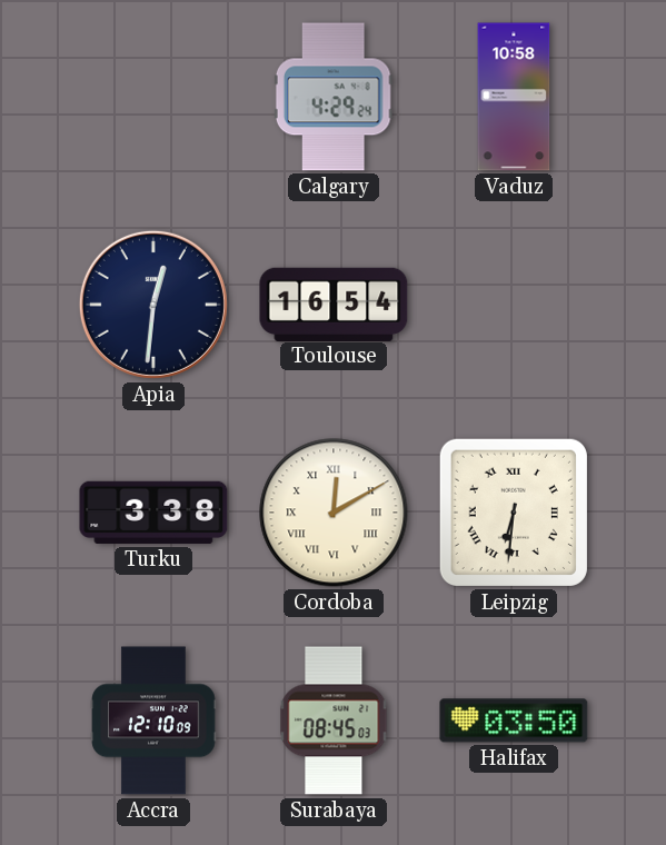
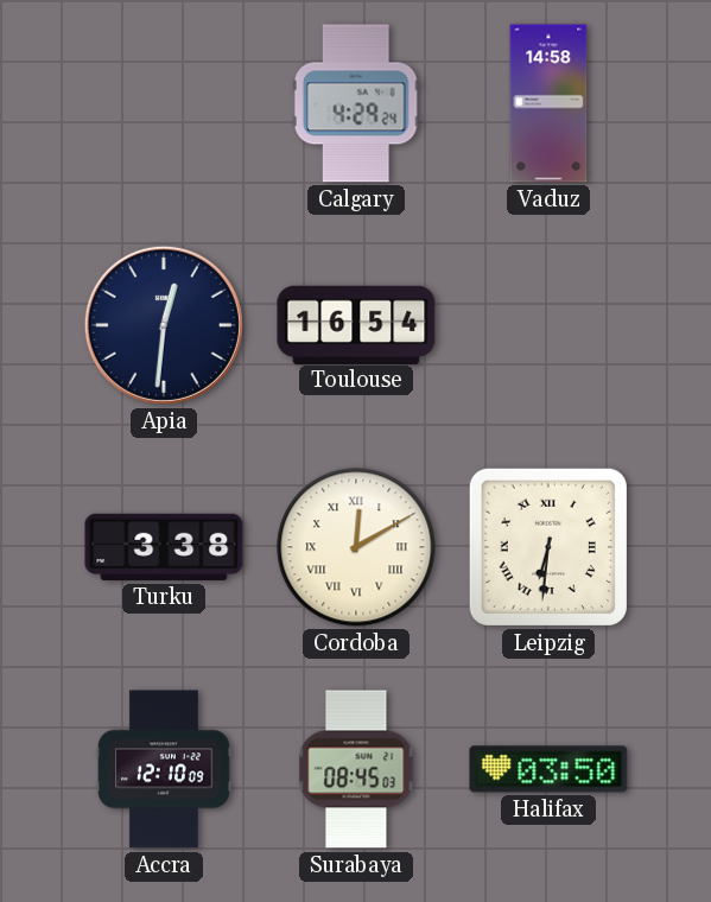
Vaduz: 10:58 -> 14:58
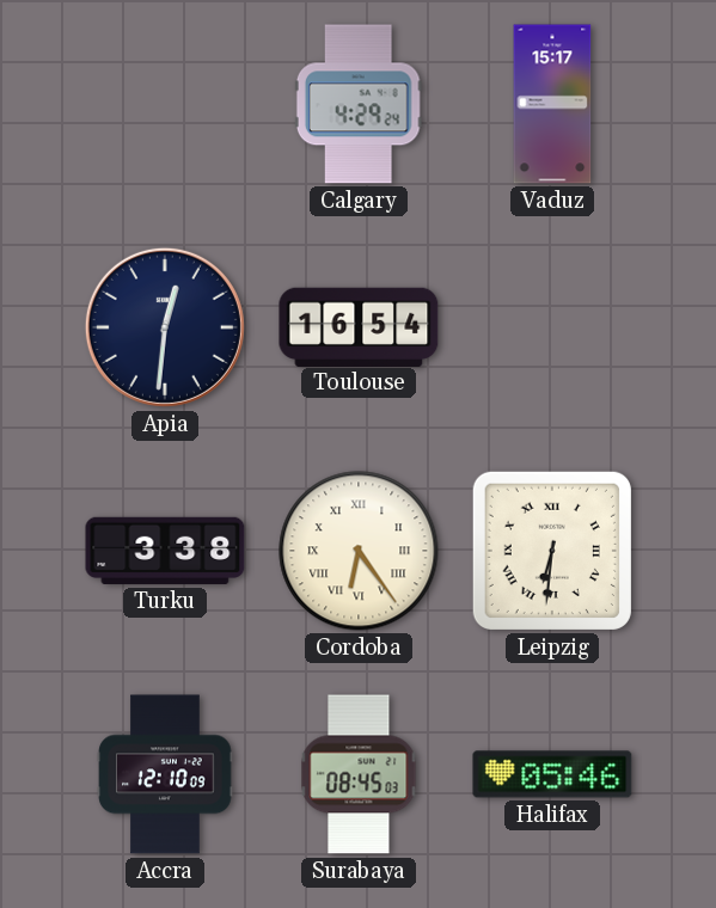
Vaduz: 14:58 -> 15:17
Cordoba: 12:10 -> 6:24
Halifax: 03:50 -> 05:46
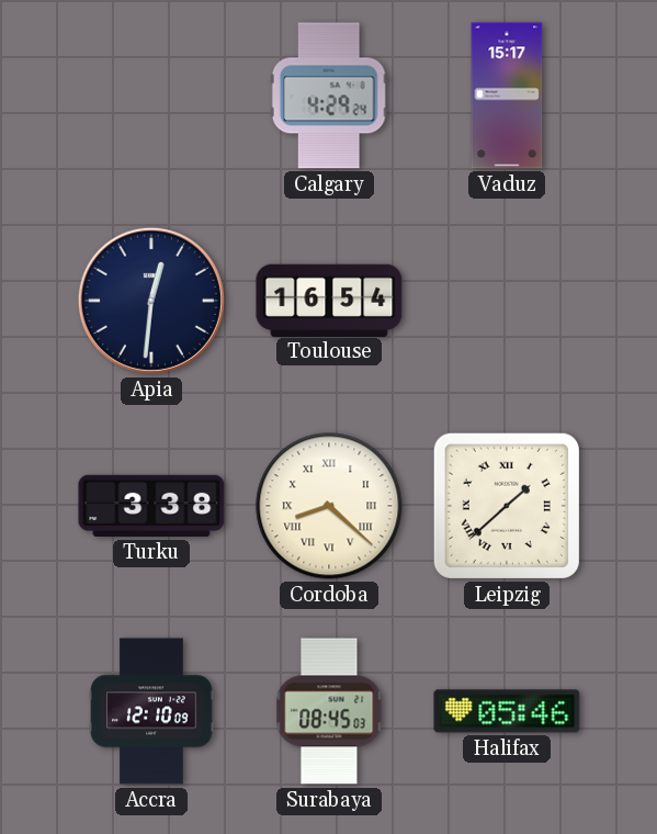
Cordoba: 6:24 -> 8:22
Leipzig: 6:31 -> 1:38
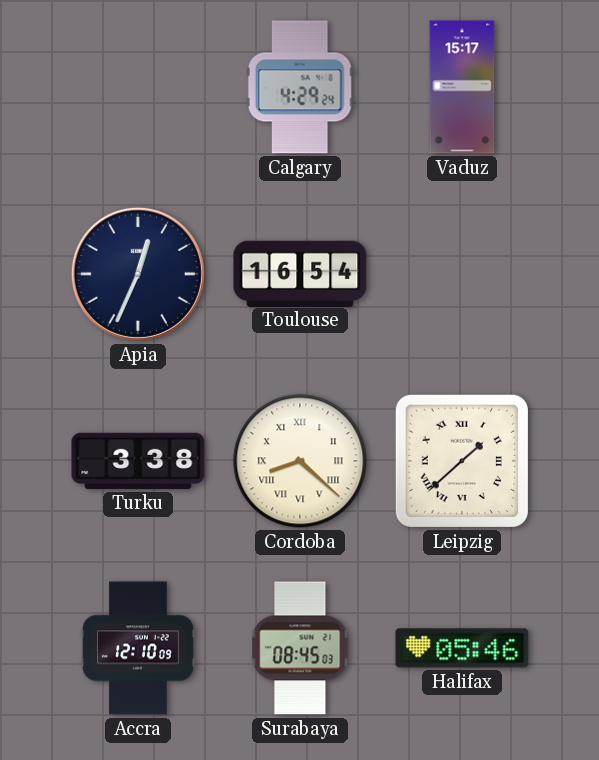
Apia: 12:31 -> 12:34
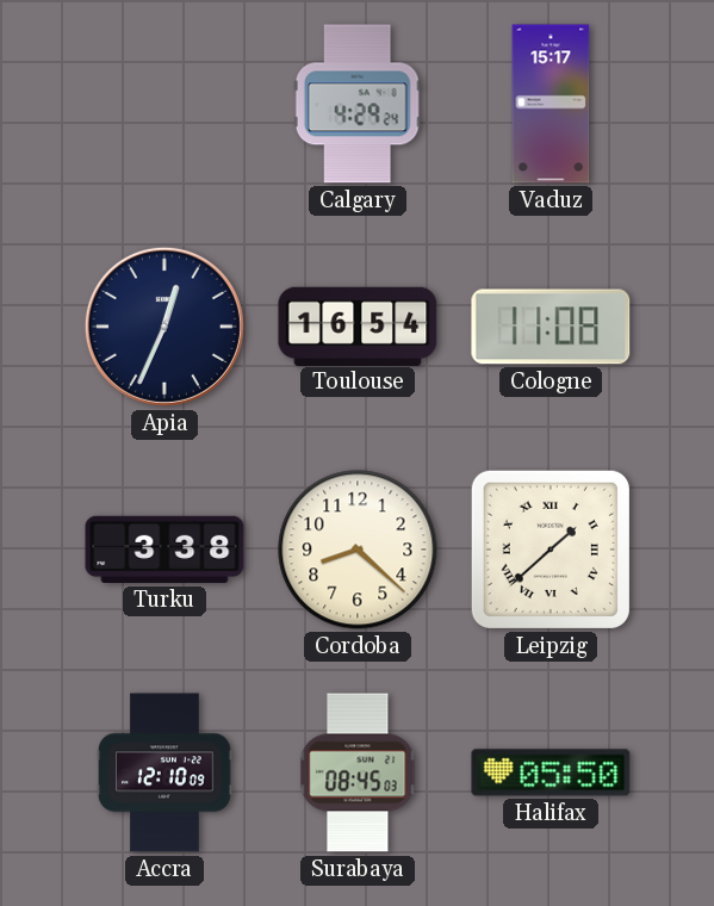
Cologne: none -> 11:08
Cordoba numerals: Roman -> Arabic
Halifax: 05:46 -> 05:50
